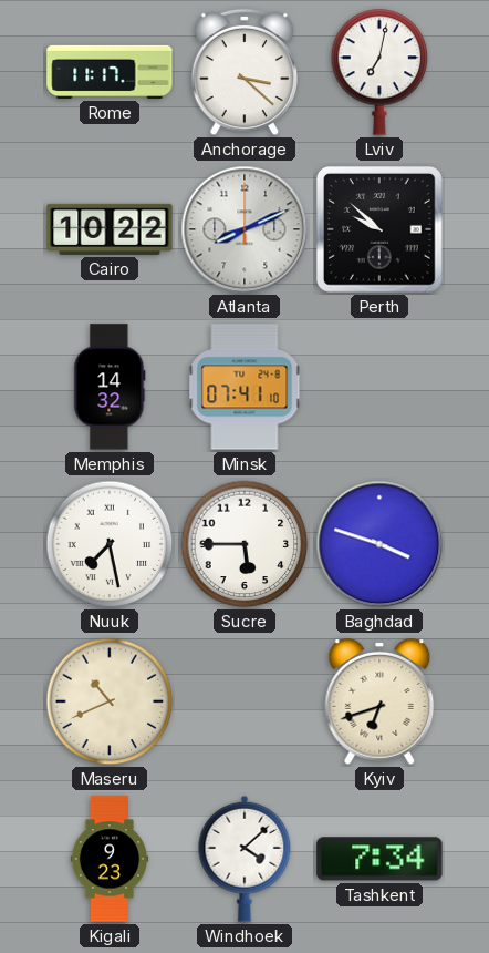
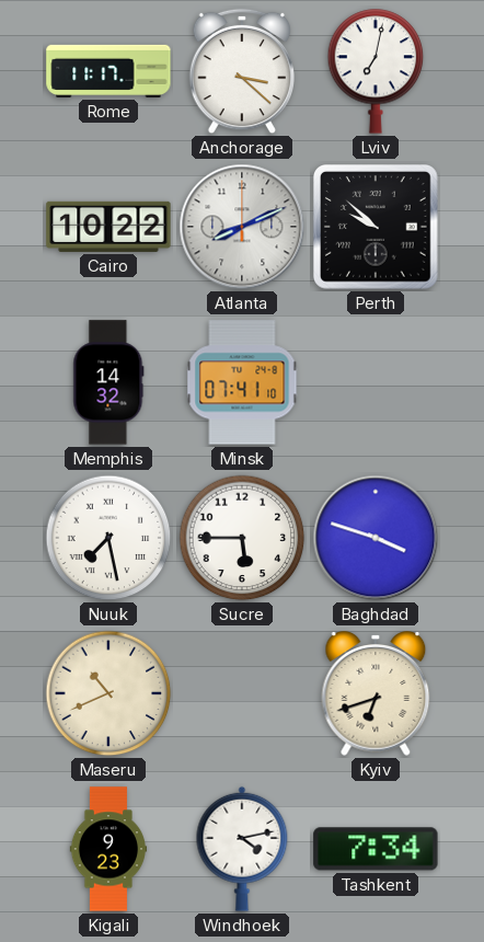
Windhoek: 4:08 -> 4:13
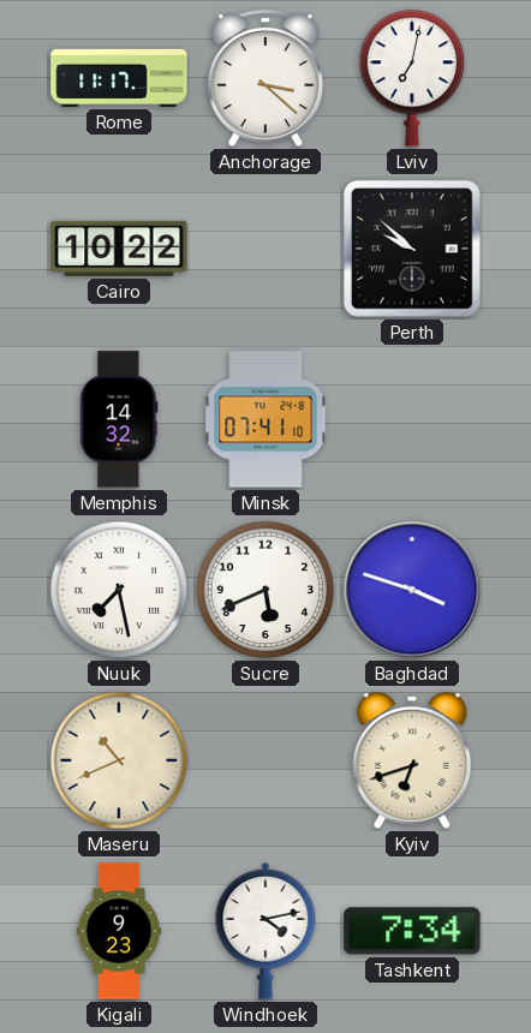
Atlanta: 8:11 -> none
Sucre: 5:45 -> 5:41
